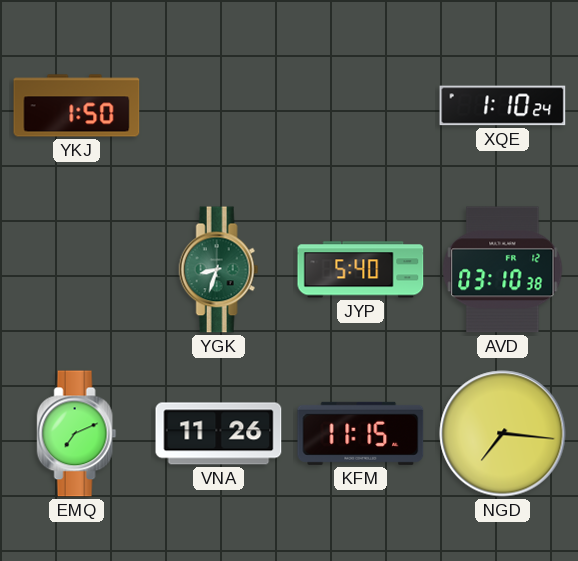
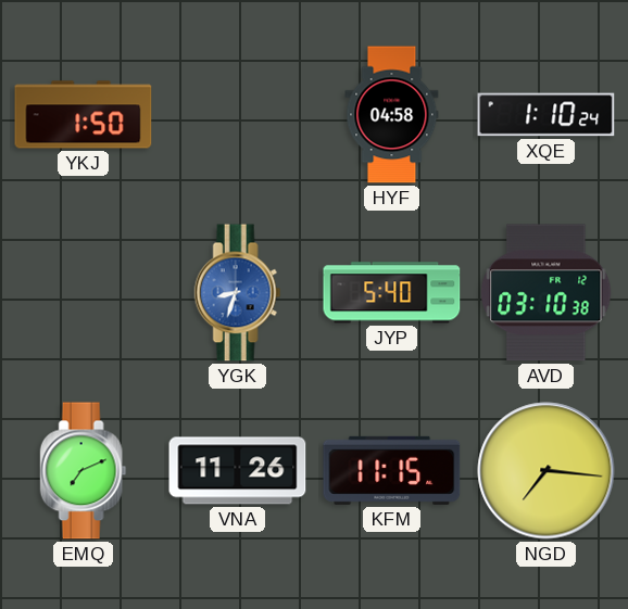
HYF: none -> 04:58
YGK dial: green -> blue
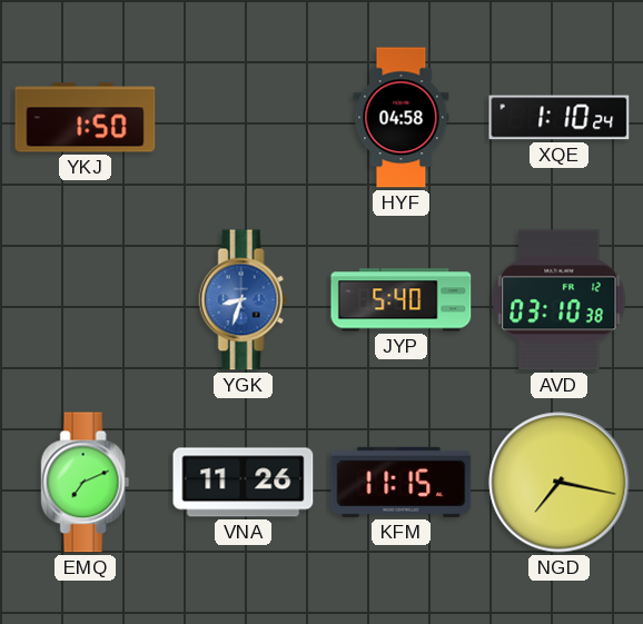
NGD: 7:16 -> 7:17
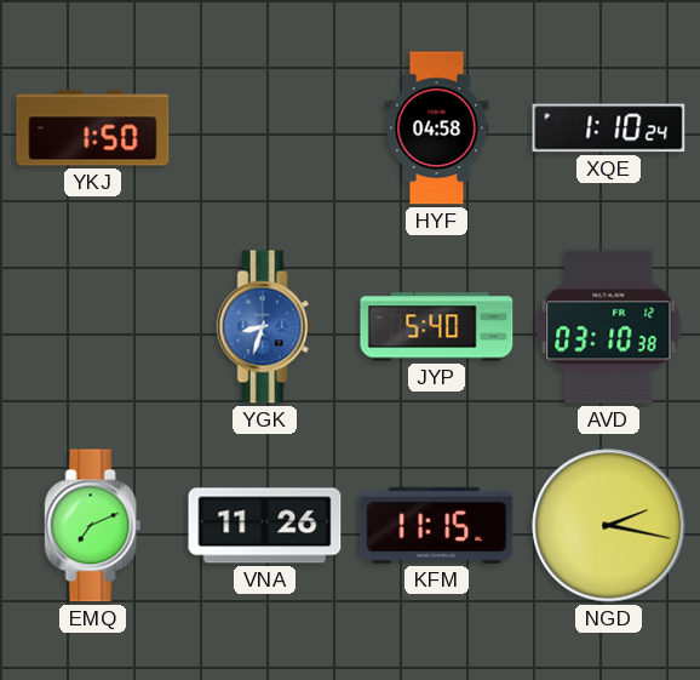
NGD: 7:17 -> 2:17
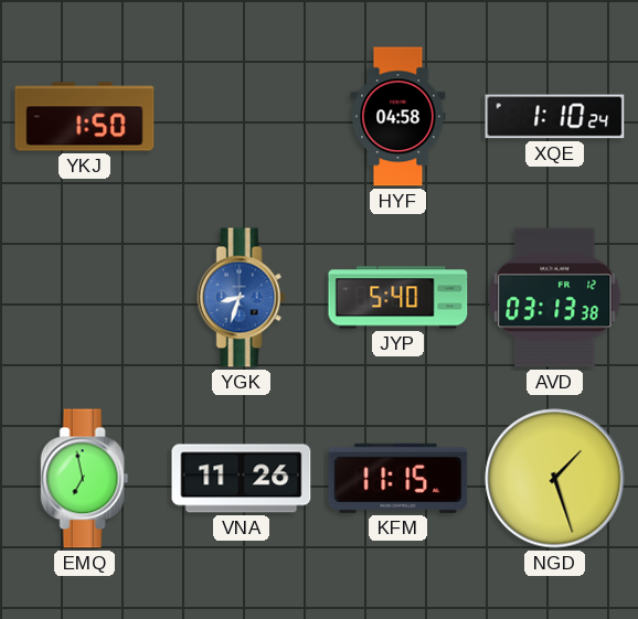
AVD: 03:10 -> 03:13
EMQ: 7:11 -> 6:58
NGD: 2:17 -> 1:27
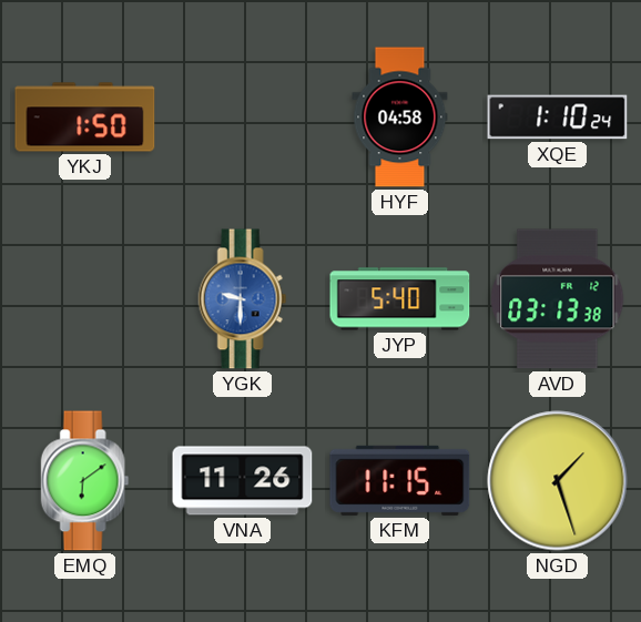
YGK: 8:33 -> 9:30
EMQ: 6:58 -> 6:09
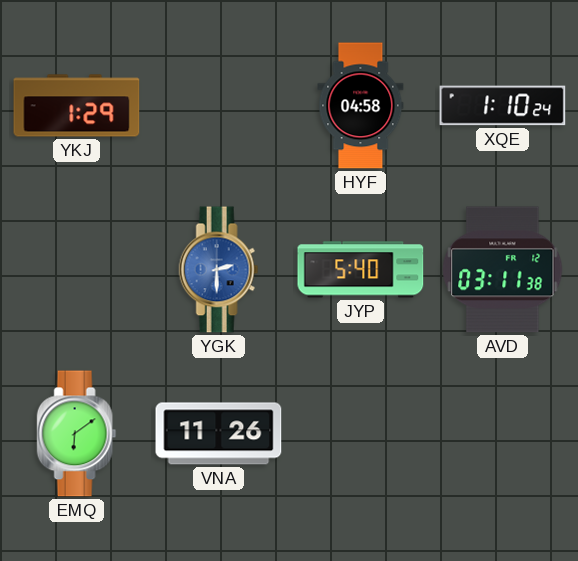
YKJ: 1:50 -> 1:29
YGK: 9:30 -> 2:30
AVD: 03:13 -> 03:11
KFM: 11:15 -> none
NGD: 1:27 -> none
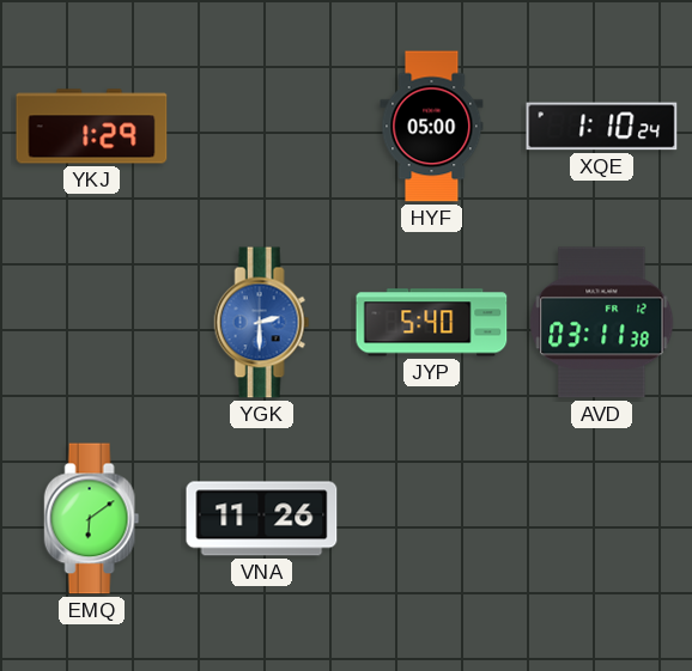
HYF: 04:58 -> 05:00
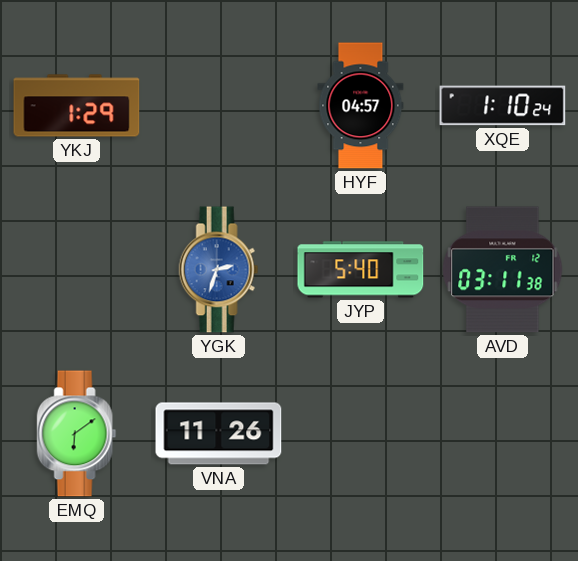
HYF: 05:00 -> 04:57
YGK: 2:30 -> 2:33
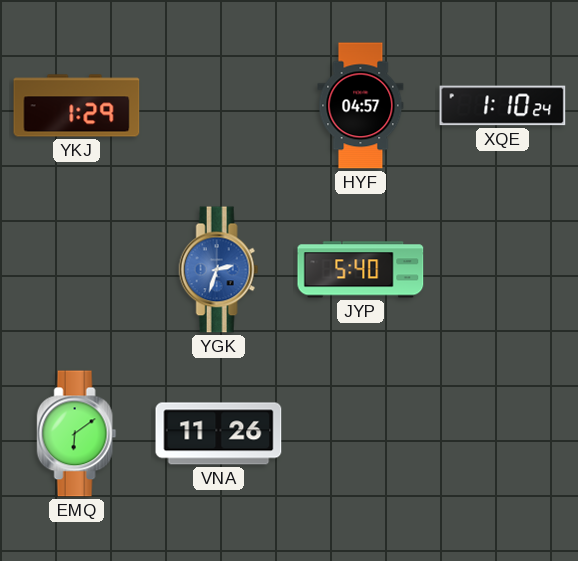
AVD: 03:11 -> none
